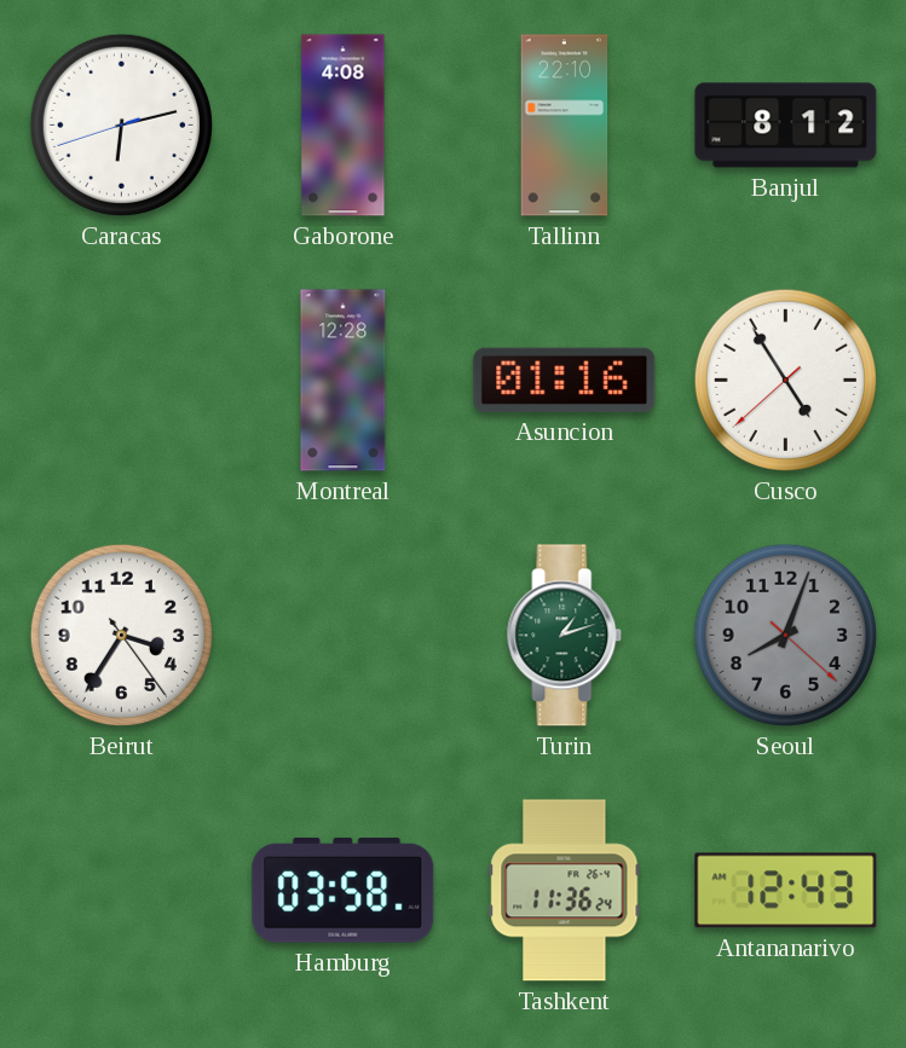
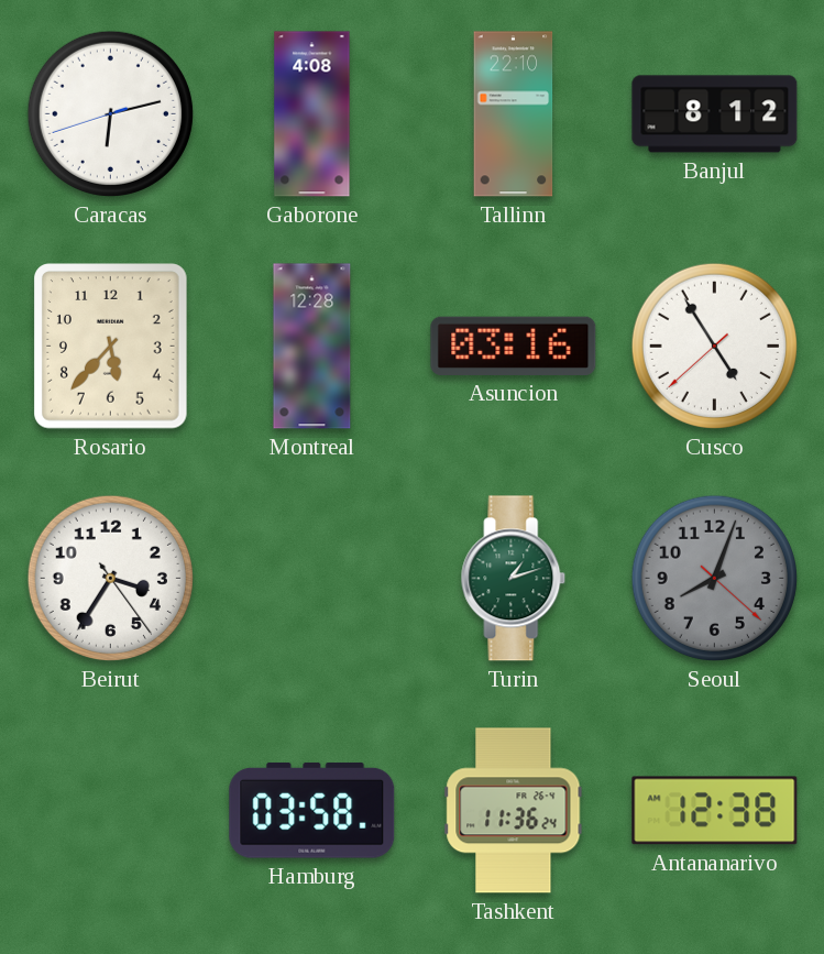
Rosario: none -> 5:37
Asuncion: 01:16 -> 03:16
Antananarivo: 12:43 -> 12:38
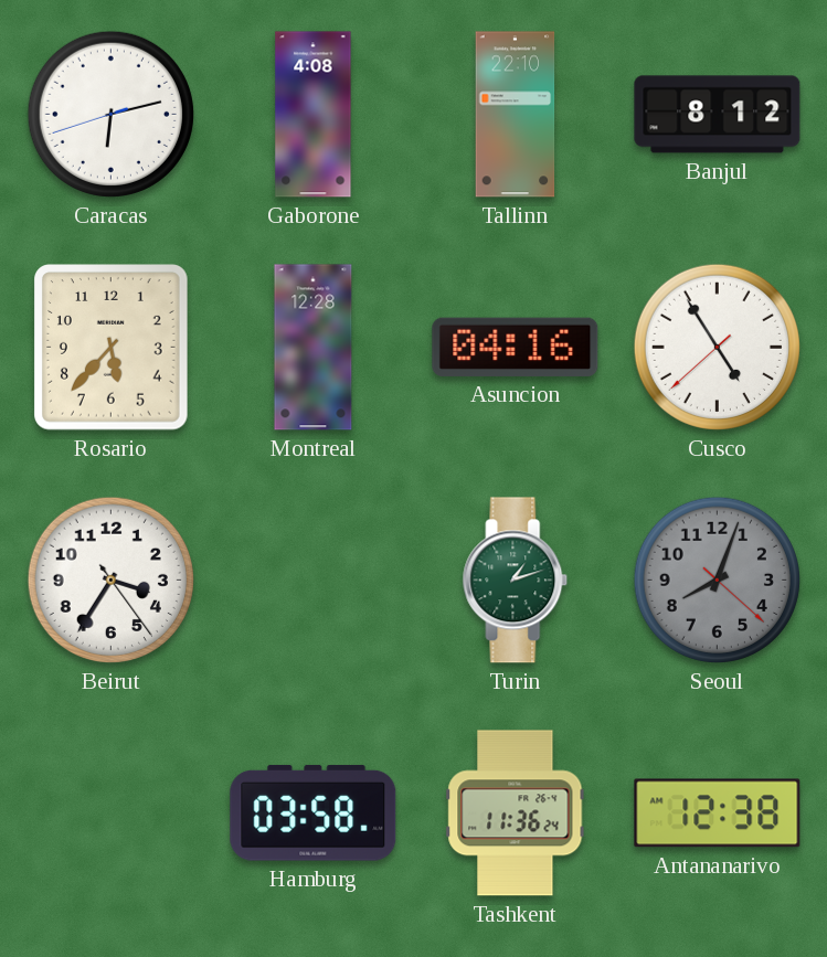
Asuncion: 03:16 -> 04:16
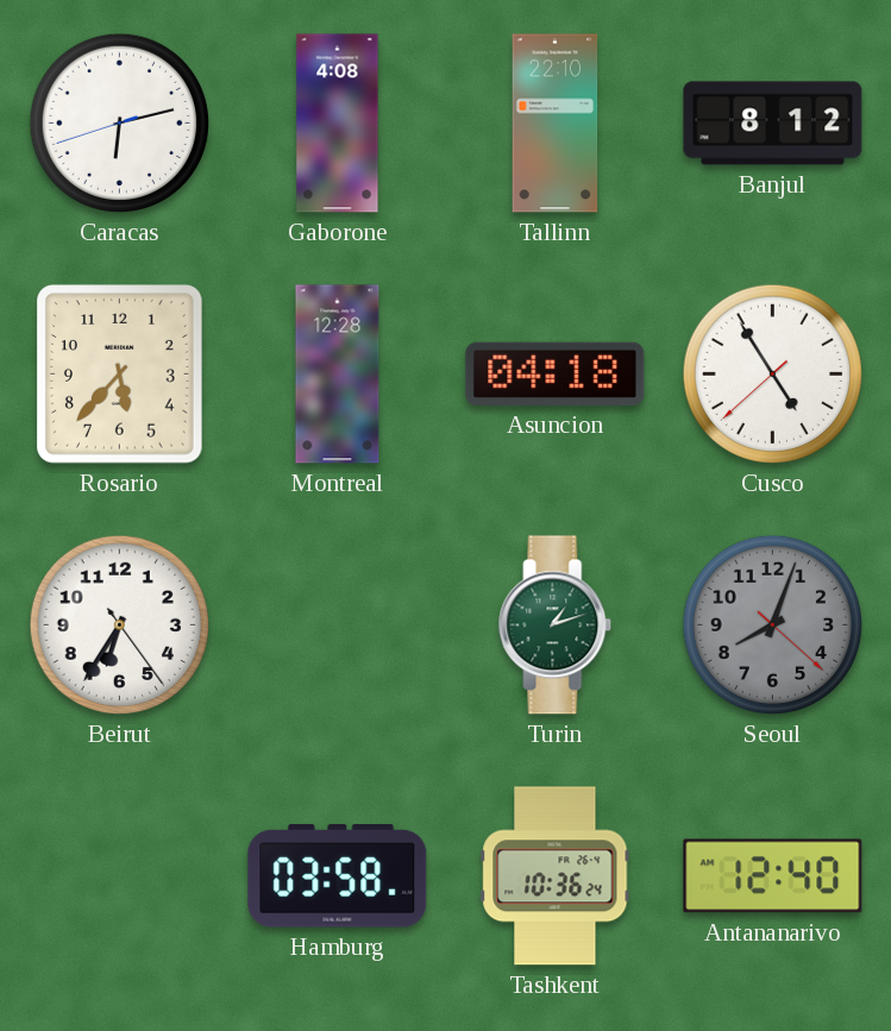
Asuncion: 04:16 -> 04:18
Beirut: 3:35 -> 6:35
Tashkent: 11:36 -> 10:36
Antananarivo: 12:38 -> 12:40
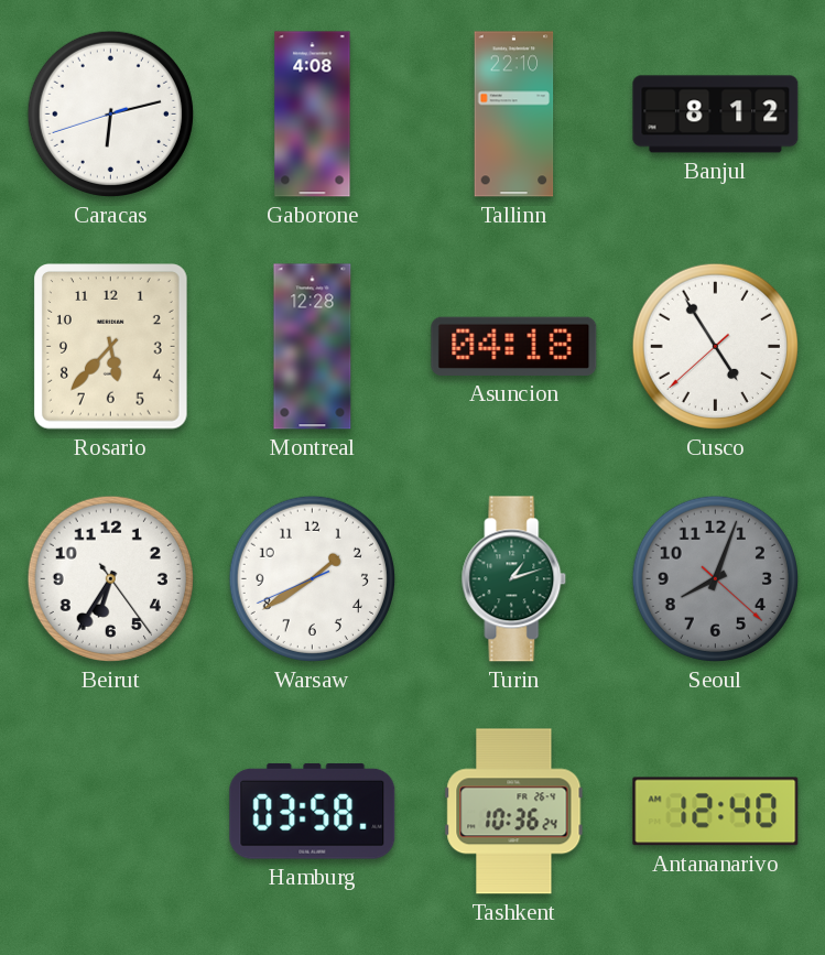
Warsaw: none -> 1:39
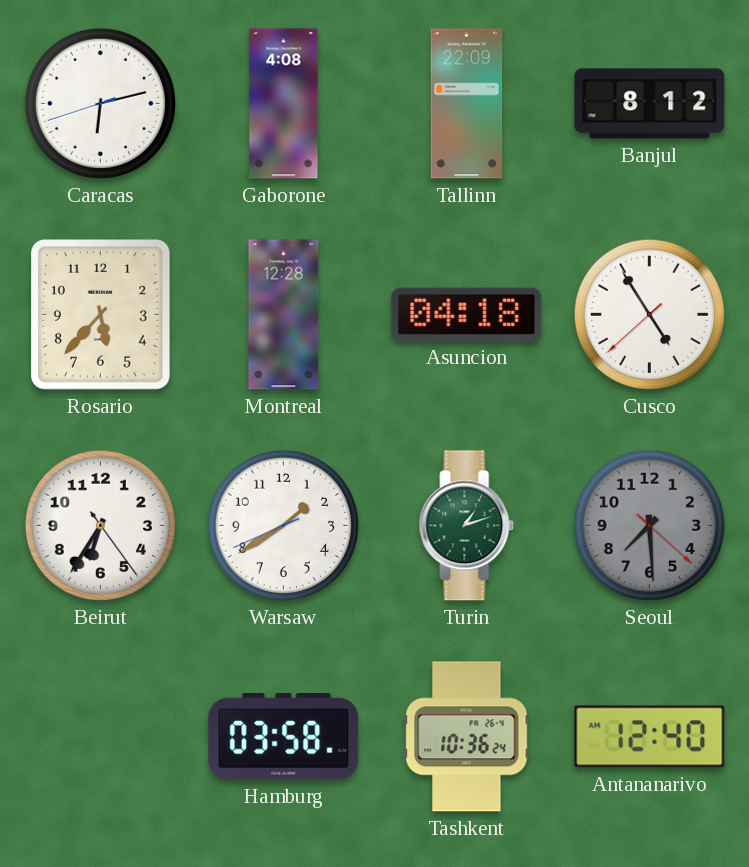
Tallinn: 22:10 -> 22:09
Seoul: 8:03 -> 7:29
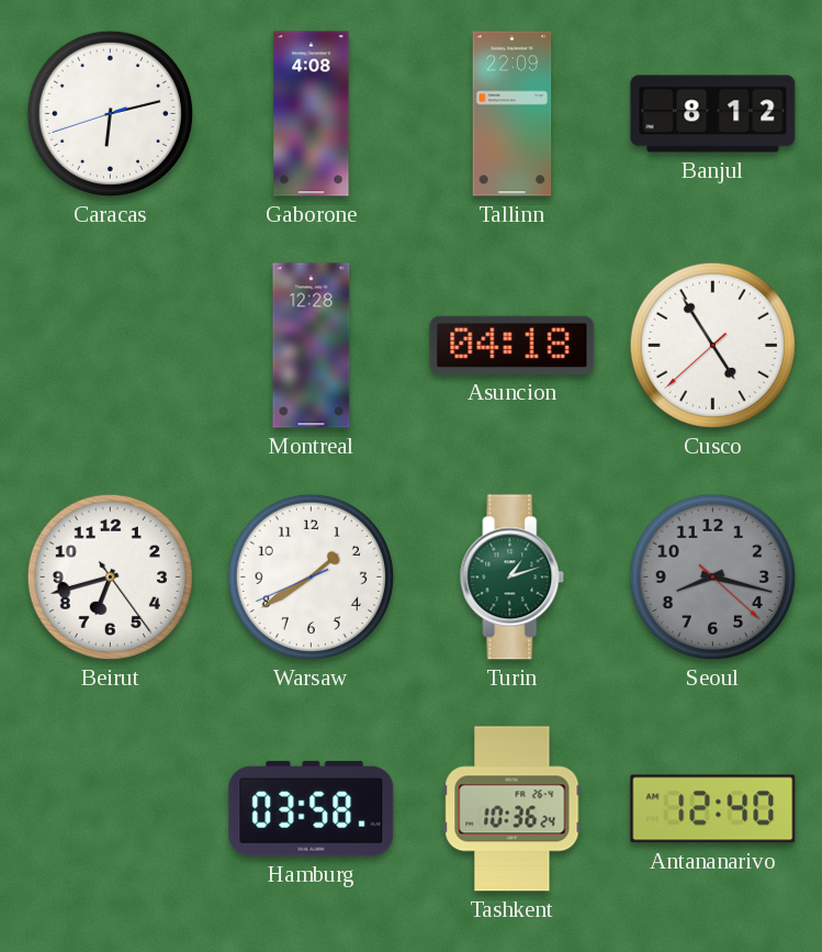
Rosario: 5:37 -> none
Beirut: 6:35 -> 6:42
Seoul: 7:29 -> 8:17
